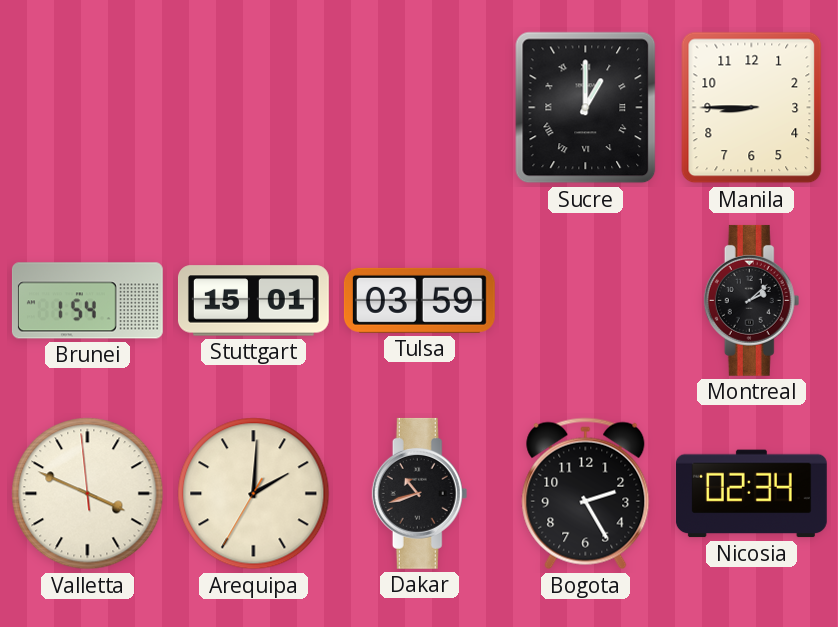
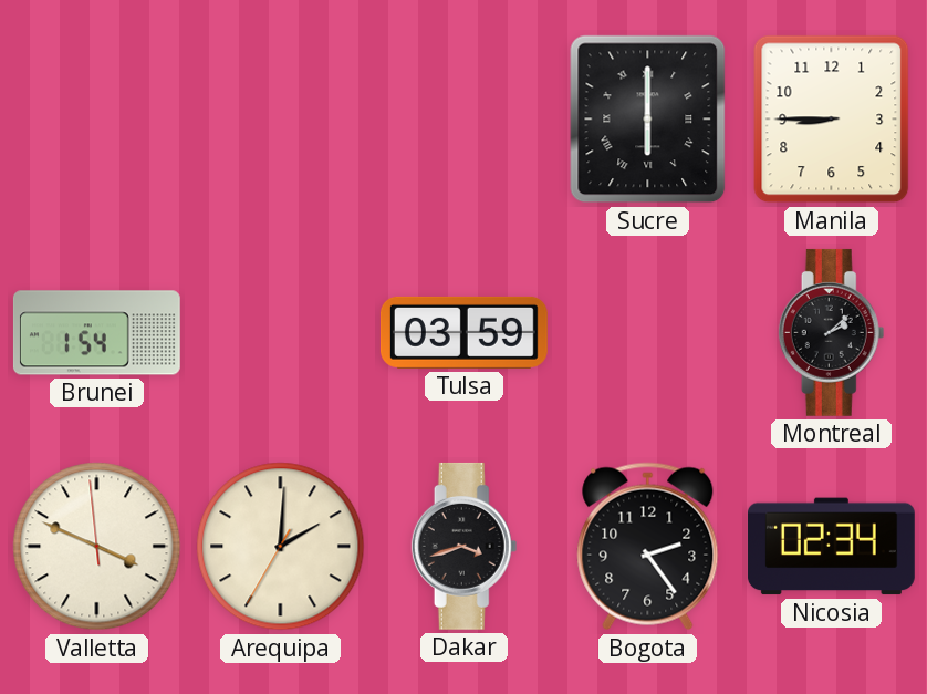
Sucre: 1:00 -> 6:00
Stuttgart: 15:01 -> none
Dakar: 10:42 -> 3:42
Bogota: 2:25 -> 2:24
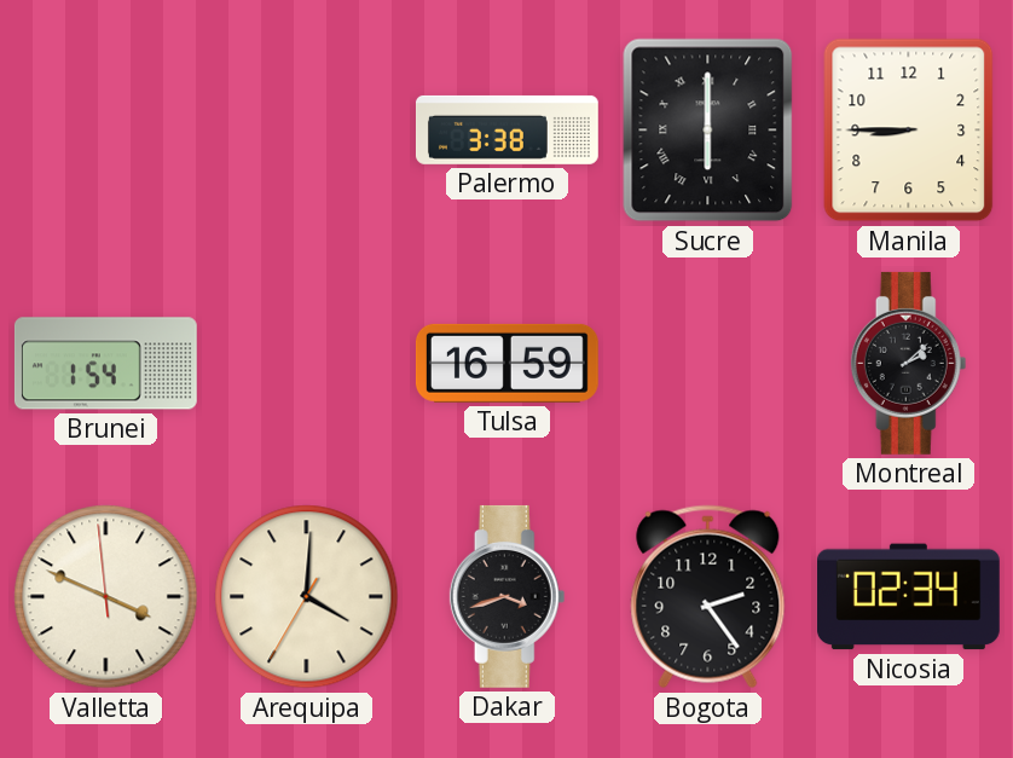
Palermo: none -> 3:38
Tulsa: 03:59 -> 16:59
Arequipa: 2:00 -> 4:00
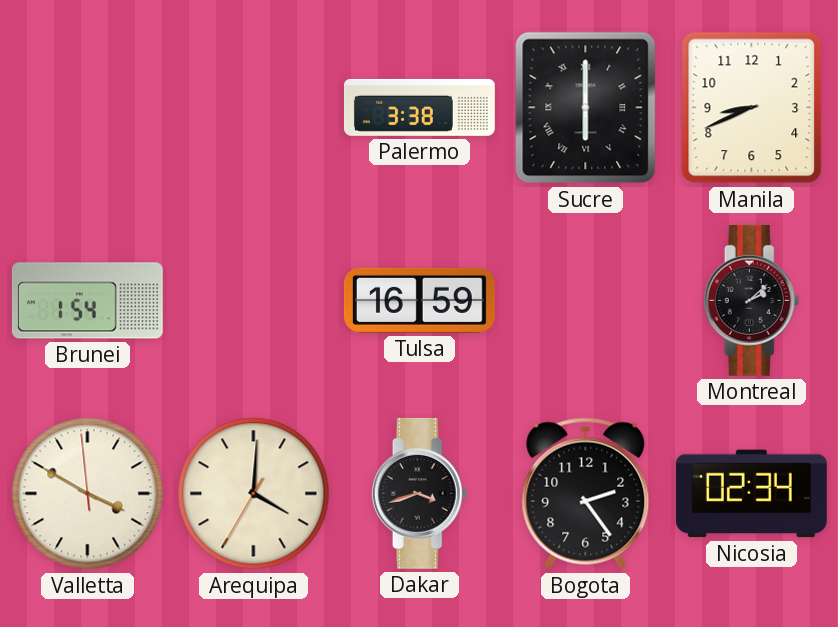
Manila: 8:45 -> 8:41
Valletta: 3:48 -> 3:49
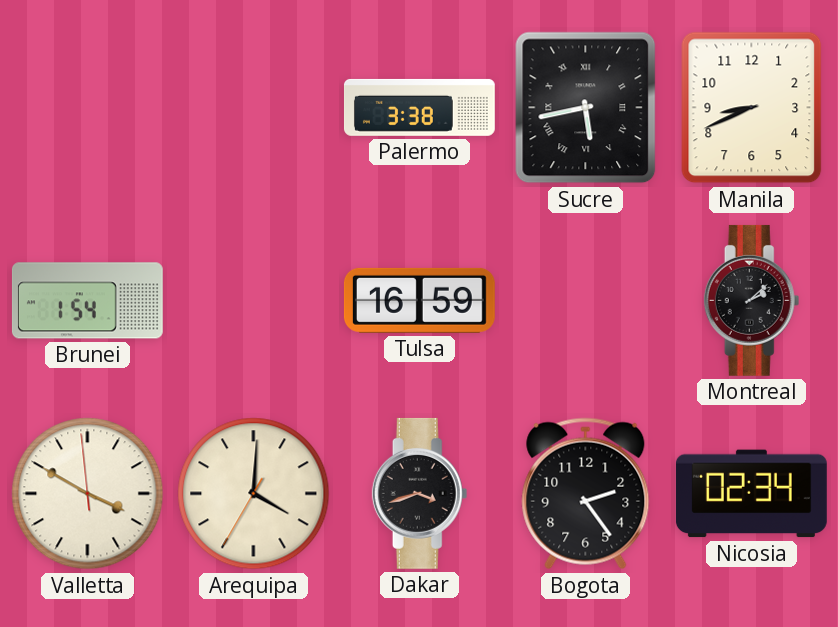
Sucre: 6:00 -> 5:43
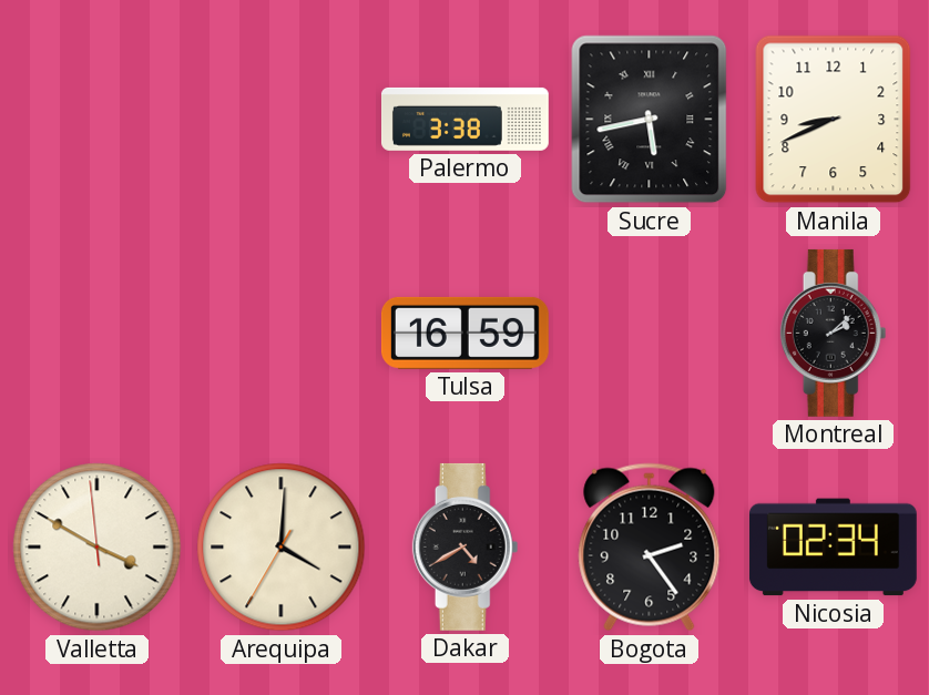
Brunei: 1:54 -> none
Dakar: 3:42 -> 4:40
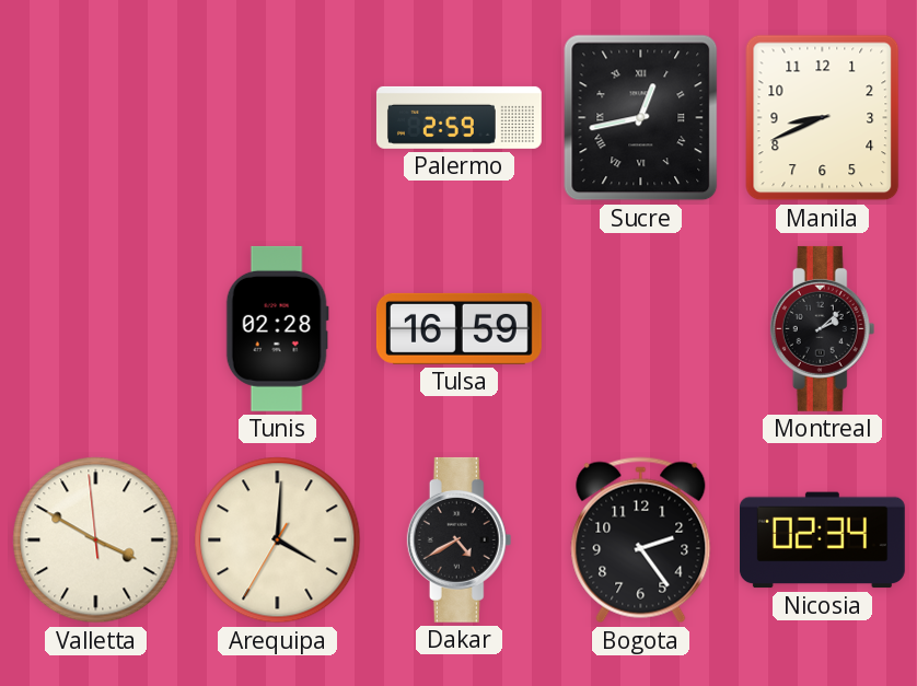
Palermo: 3:38 -> 2:59
Sucre: 5:43 -> 12:43
Tunis: none -> 02:28
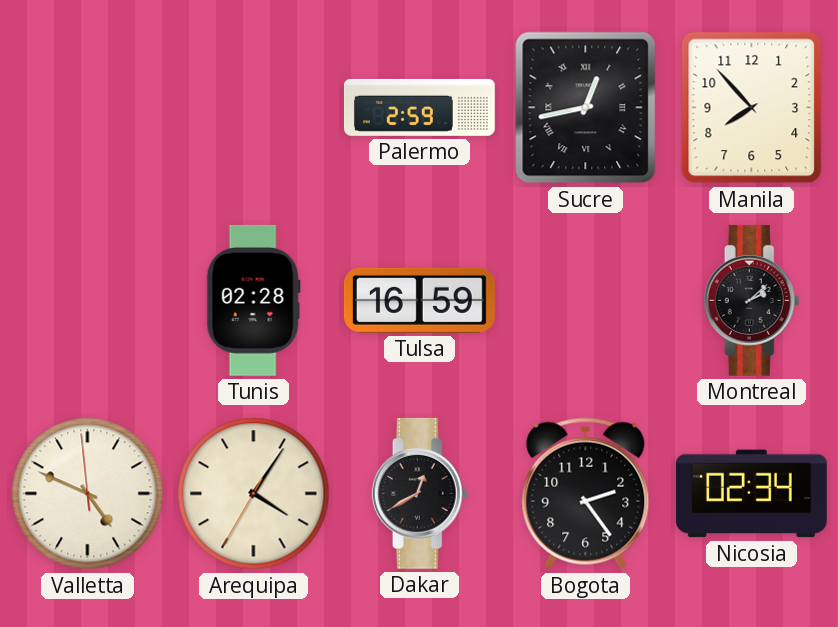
Manila: 8:41 -> 7:53
Valletta: 3:49 -> 4:48
Arequipa: 4:00 -> 4:05
Dakar: 4:40 -> 12:40
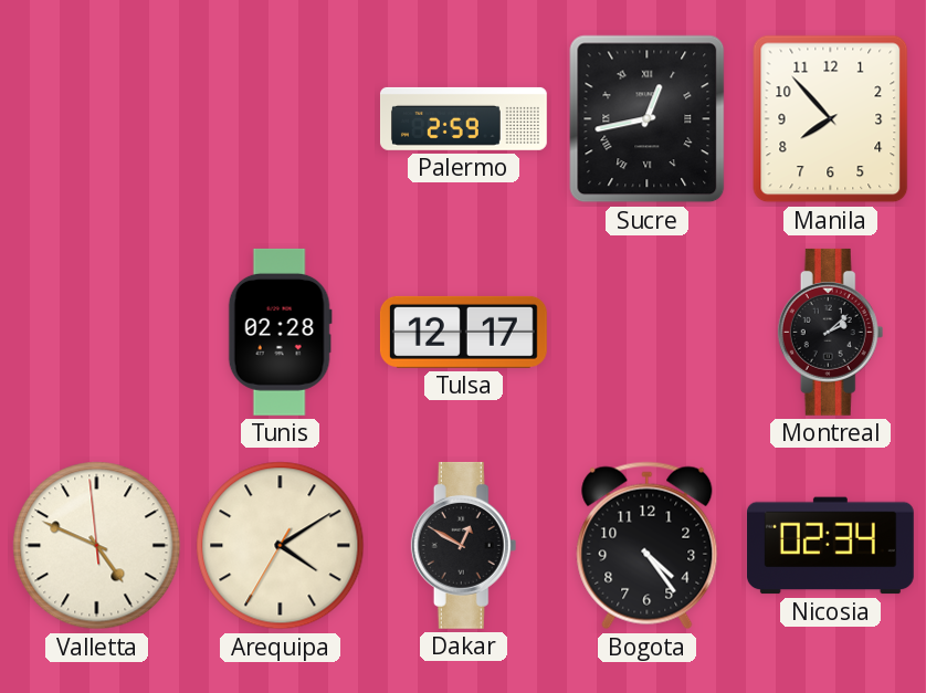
Tulsa: 16:59 -> 12:17
Arequipa: 4:05 -> 4:09
Dakar: 12:40 -> 12:50
Bogota: 2:24 -> 4:24
